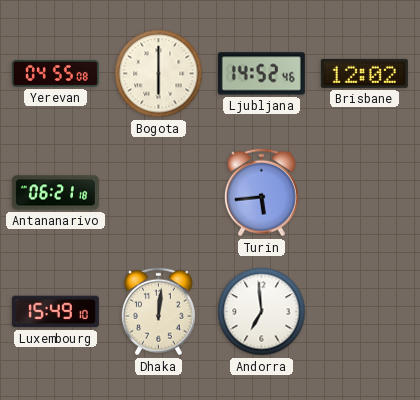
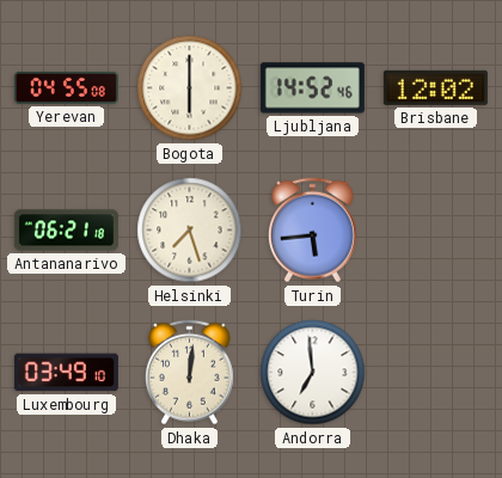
Helsinki: none -> 7:27
Luxembourg: 15:49 -> 03:49
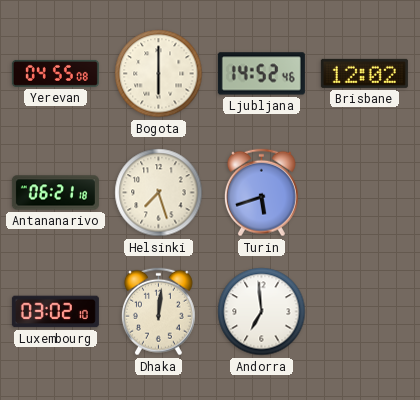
Turin: 5:44 -> 5:42
Luxembourg: 03:49 -> 03:02
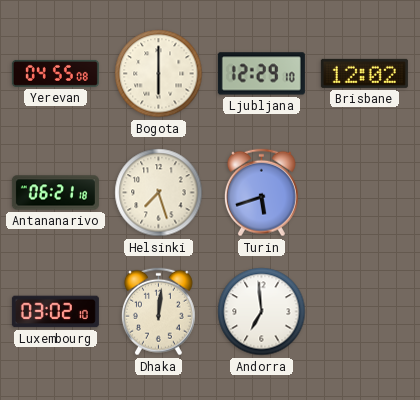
Ljubljana: 14:52 -> 12:29
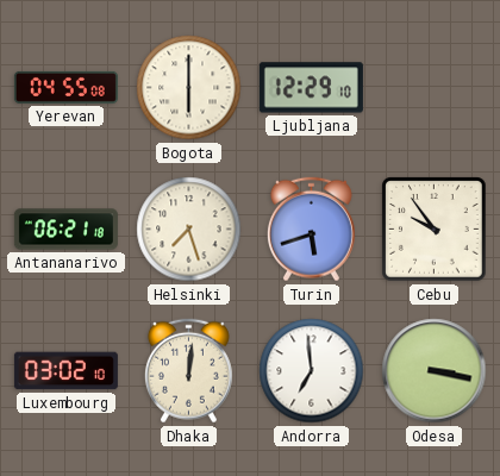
Brisbane: 12:02 -> none
Cebu: none -> 9:54
Odesa: none -> 3:17
